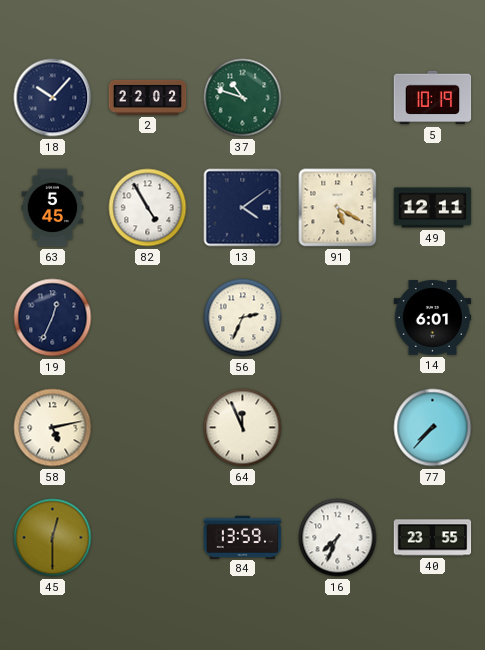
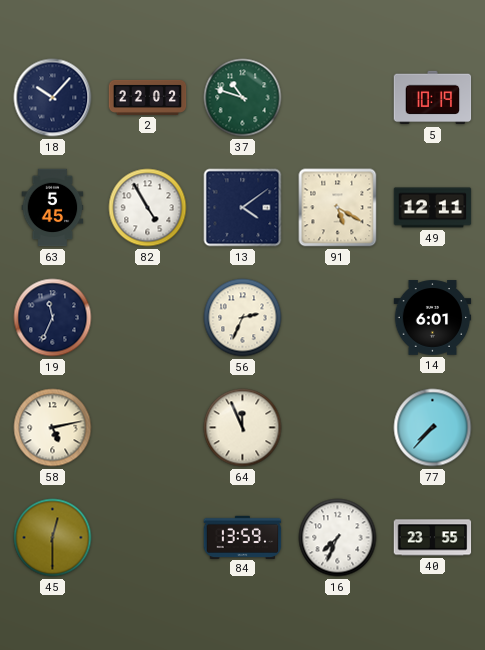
19: 12:34 -> 11:34
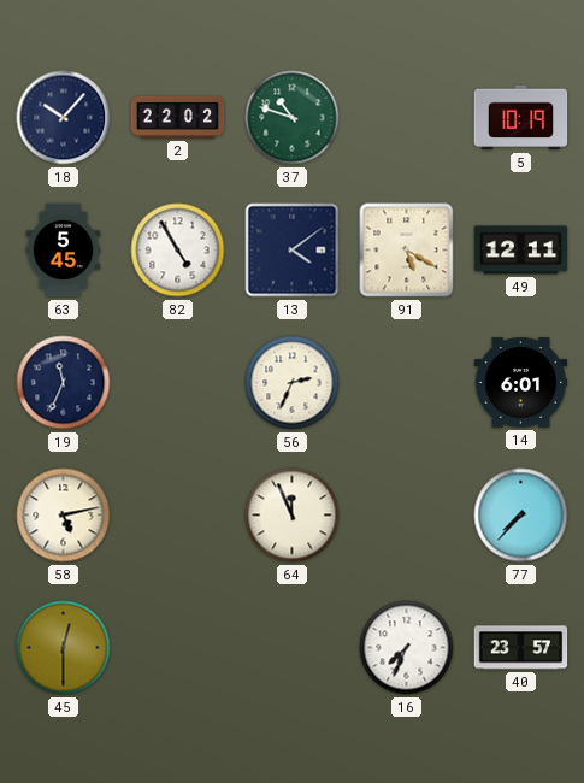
84: 13:59 -> none
40: 23:55 -> 23:57
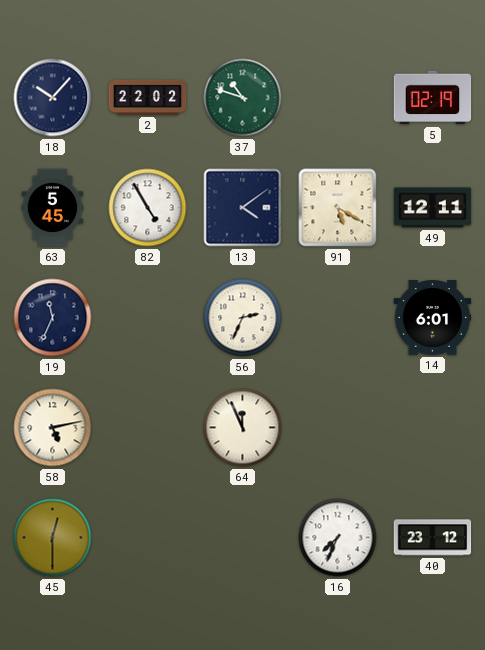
5: 10:19 -> 02:19
77: 7:37 -> none
40: 23:57 -> 23:12
